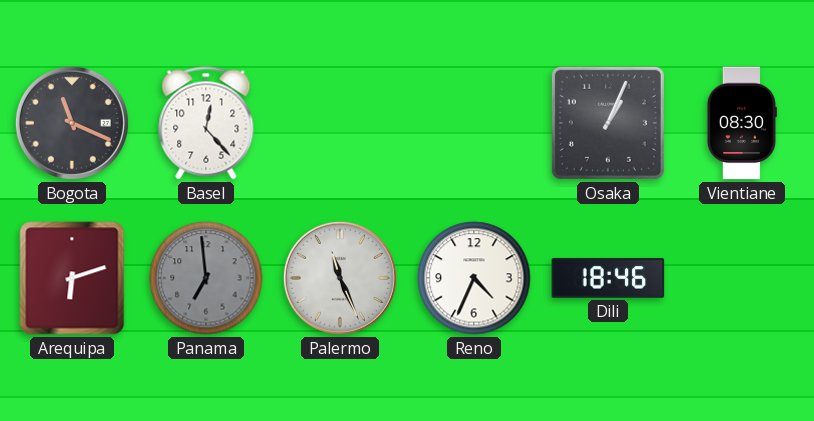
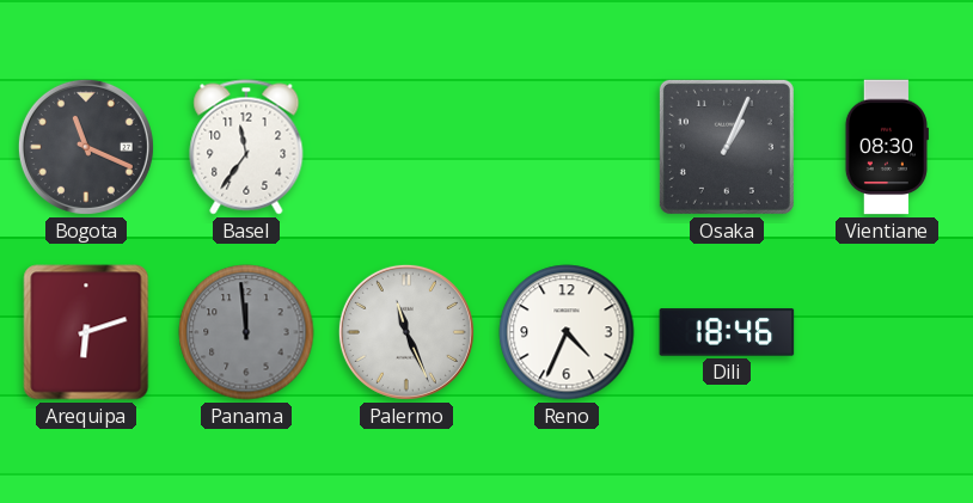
Basel: 12:23 -> 11:36
Panama: 6:59 -> 11:59
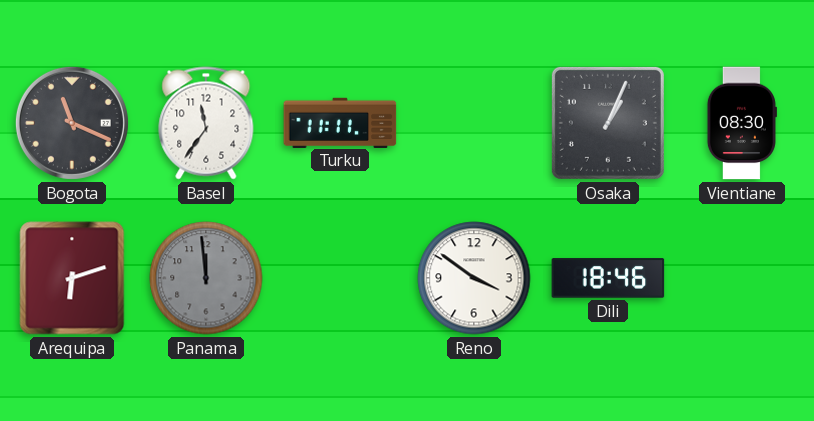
Turku: none -> 11:11
Palermo: 11:26 -> none
Reno: 4:34 -> 3:51
